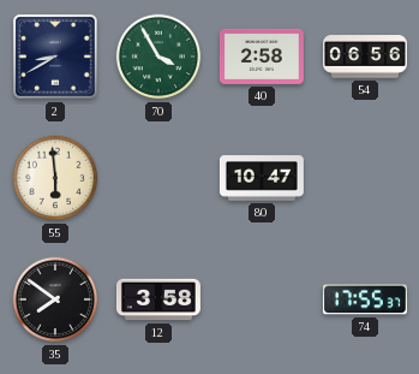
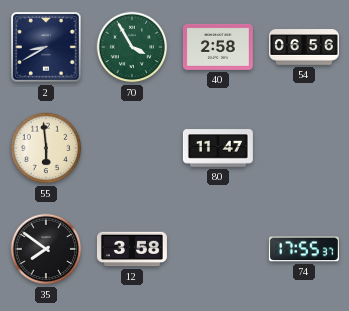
80: 10:47 -> 11:47
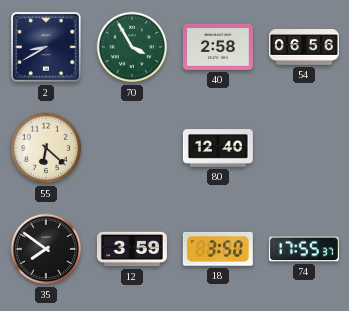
55: 5:59 -> 6:22
80: 11:47 -> 12:40
12: 3:58 -> 3:59
18: none -> 3:50
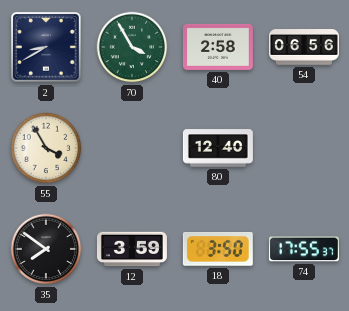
55: 6:22 -> 3:55
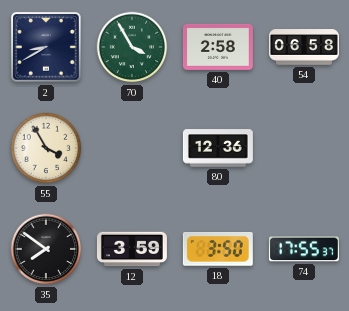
54: 06:56 -> 06:58
80: 12:40 -> 12:36
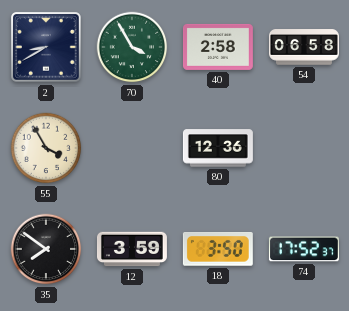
74: 17:55 -> 17:52
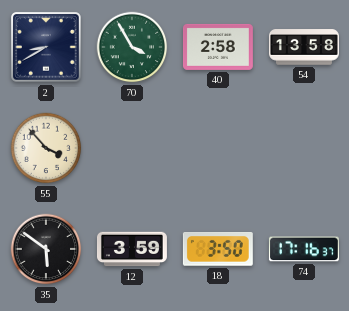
54: 06:58 -> 13:58
55: 3:55 -> 3:53
80: 12:36 -> none
35: 7:51 -> 5:51
74: 17:52 -> 17:16
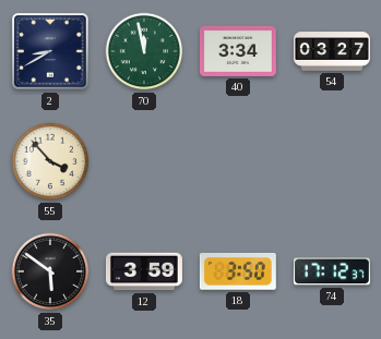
70: 3:55 -> 11:58
40: 2:58 -> 3:34
54: 13:58 -> 03:27
74: 17:16 -> 17:12
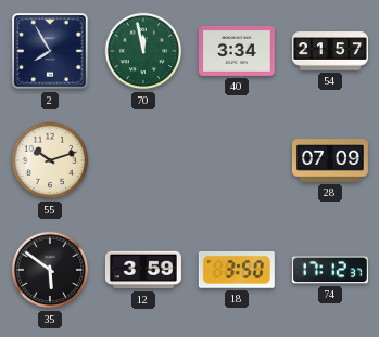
2: 8:40 -> 7:55
54: 03:27 -> 21:57
55: 3:53 -> 10:12
28: none -> 07:09
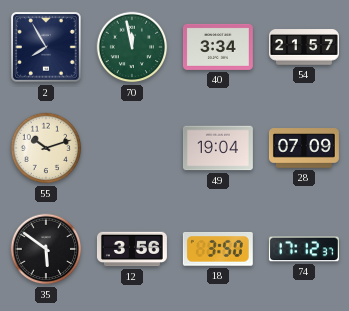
49: none -> 19:04
12: 3:59 -> 3:56
